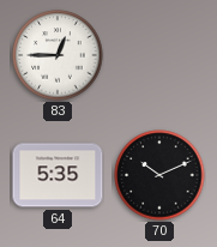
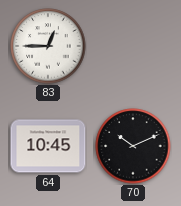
64: 5:35 -> 10:45
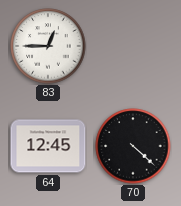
64: 10:45 -> 12:45
70: 10:11 -> 4:22
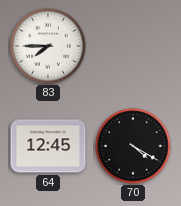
83: 12:45 -> 7:45
70: 4:22 -> 4:20
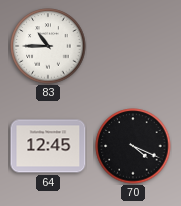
83: 7:45 -> 10:45
70: 4:20 -> 4:19
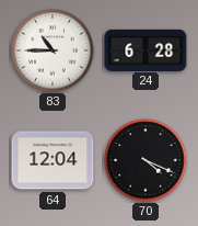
24: none -> 6:28
64: 12:45 -> 12:04
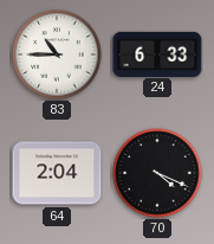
24: 6:28 -> 6:33
64: 12:04 -> 2:04
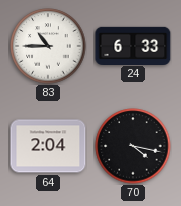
70: 4:19 -> 4:17
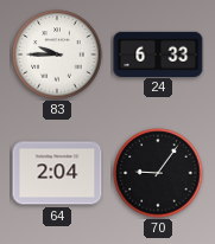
83: 10:45 -> 9:45
70: 4:17 -> 9:06
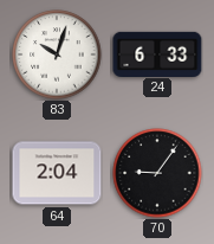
83: 9:45 -> 10:03
